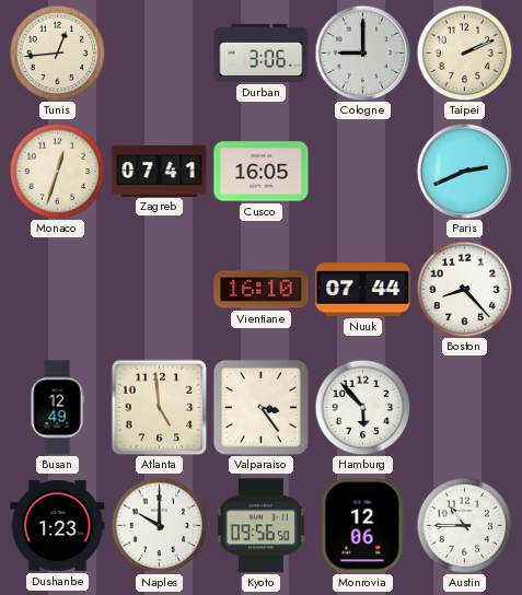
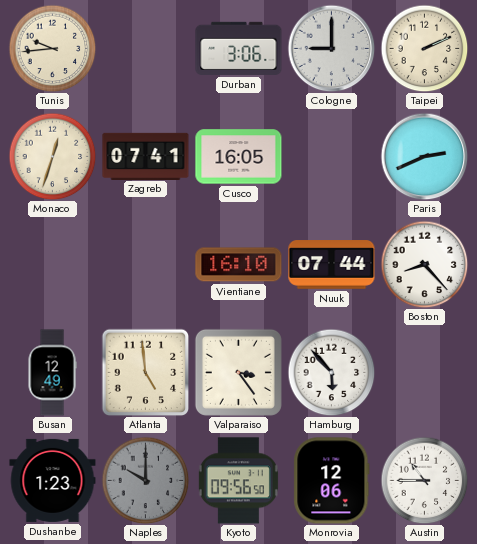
Tunis: 12:44 -> 9:44
Naples dial: white -> grey
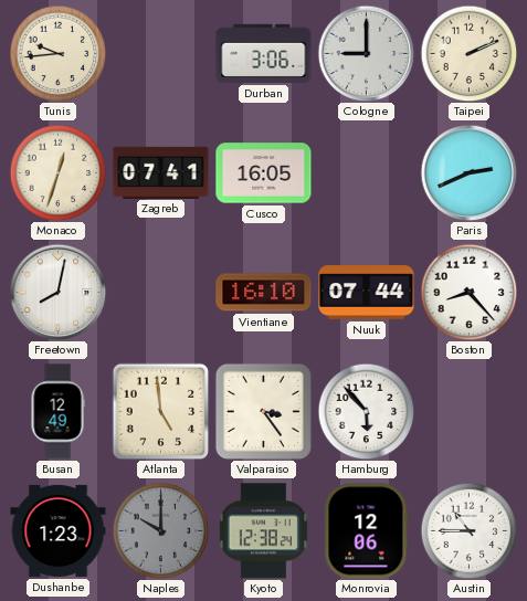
Freetown: none -> 8:02
Kyoto: 09:56 -> 12:38
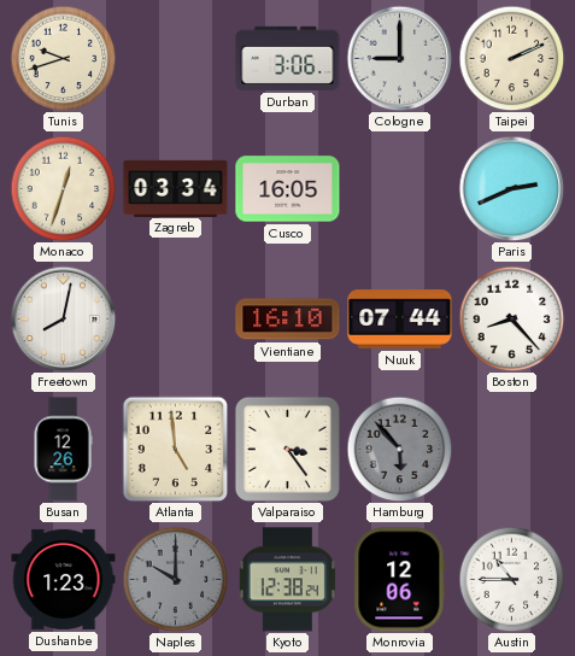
Tunis: 9:44 -> 9:42
Zagreb: 07:41 -> 03:34
Busan: 12:49 -> 12:26
Hamburg dial: white -> grey
